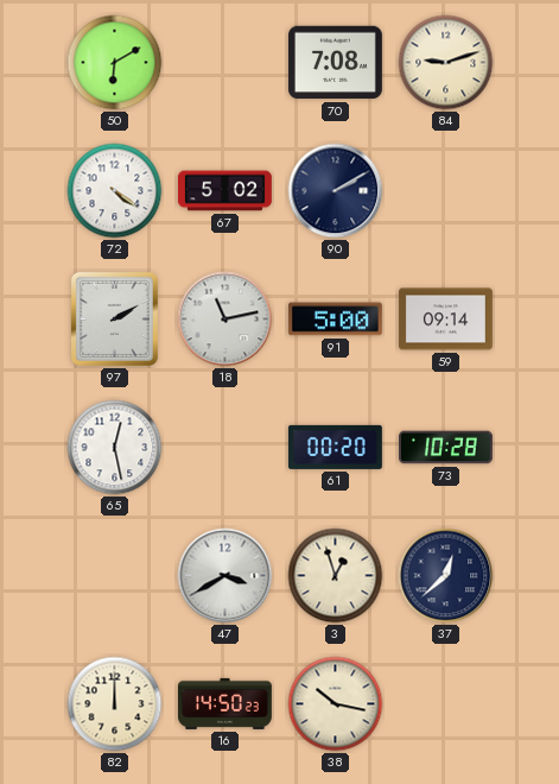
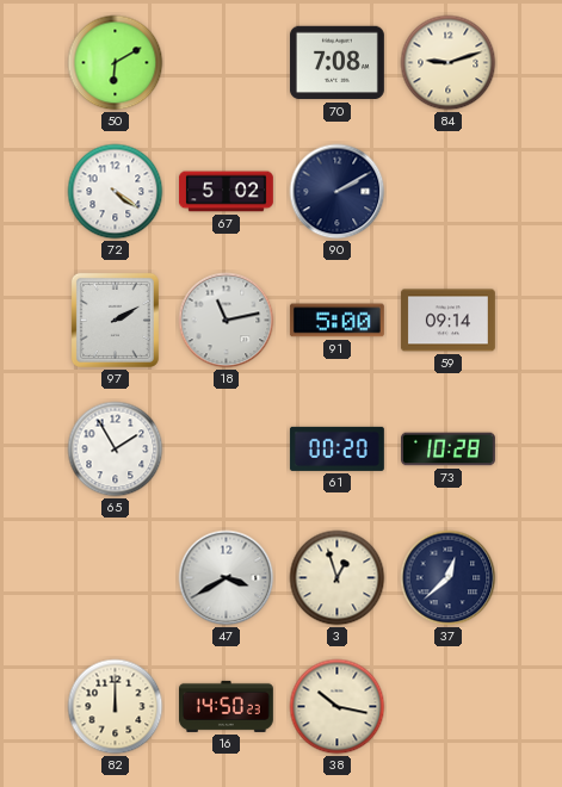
65: 12:28 -> 1:55
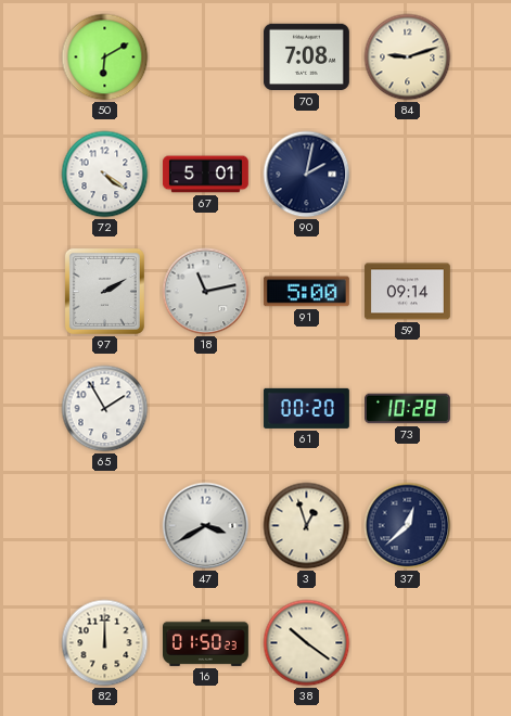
67: 5:02 -> 5:01
90: 2:10 -> 2:02
16: 14:50 -> 01:50
38: 10:17 -> 10:21
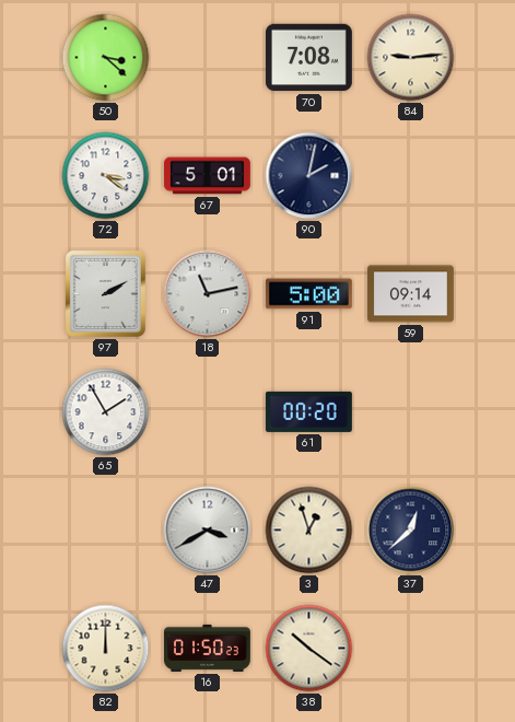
50: 6:10 -> 3:22
84: 9:12 -> 9:14
72: 4:21 -> 3:21
73: 10:28 -> none
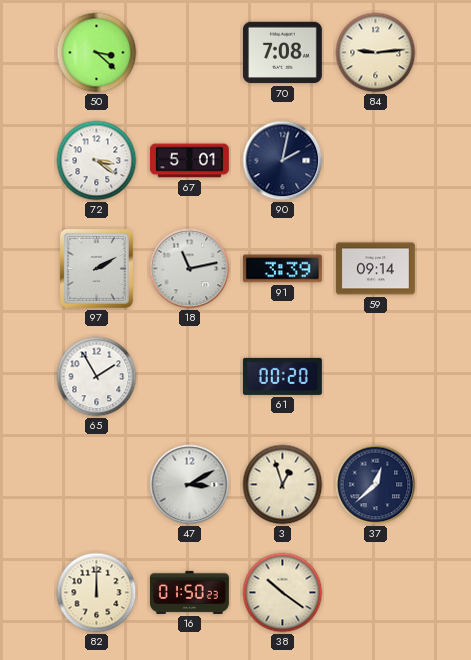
91: 5:00 -> 3:39
47: 3:40 -> 3:10
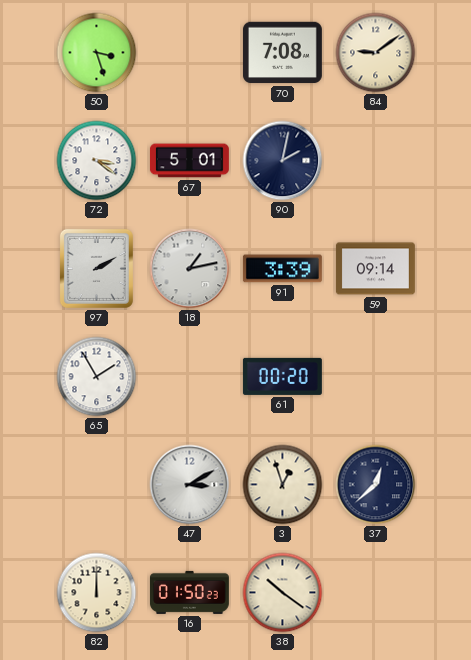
50: 3:22 -> 3:27
84: 9:14 -> 9:09
18: 11:13 -> 1:13
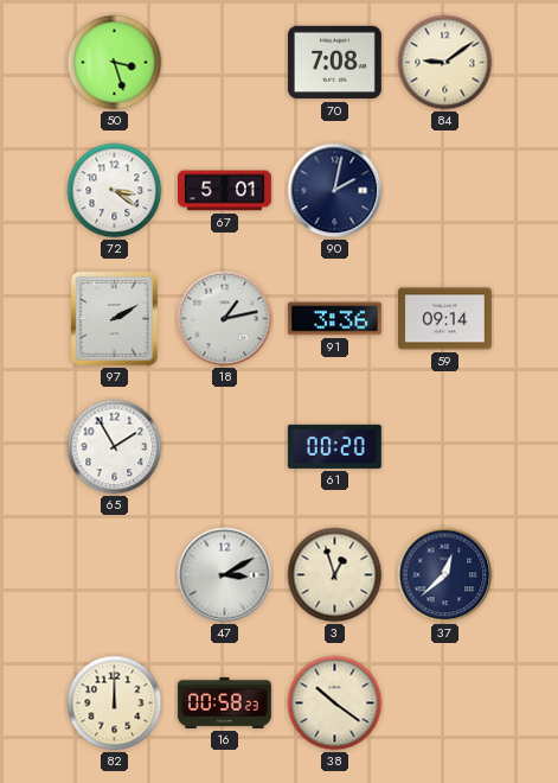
91: 3:39 -> 3:36
16: 01:50 -> 00:58
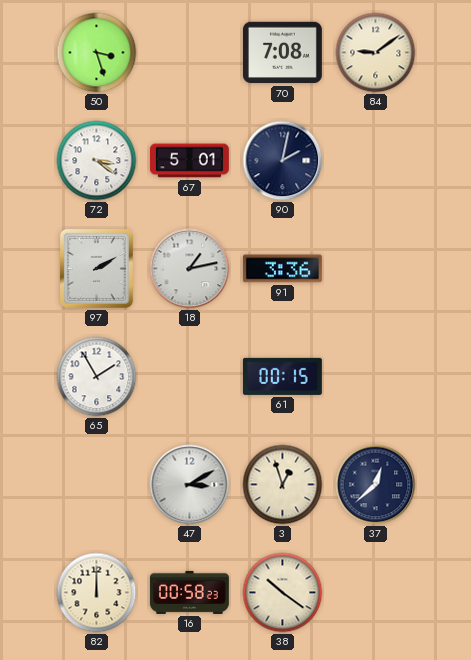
59: 09:14 -> none
61: 00:20 -> 00:15
